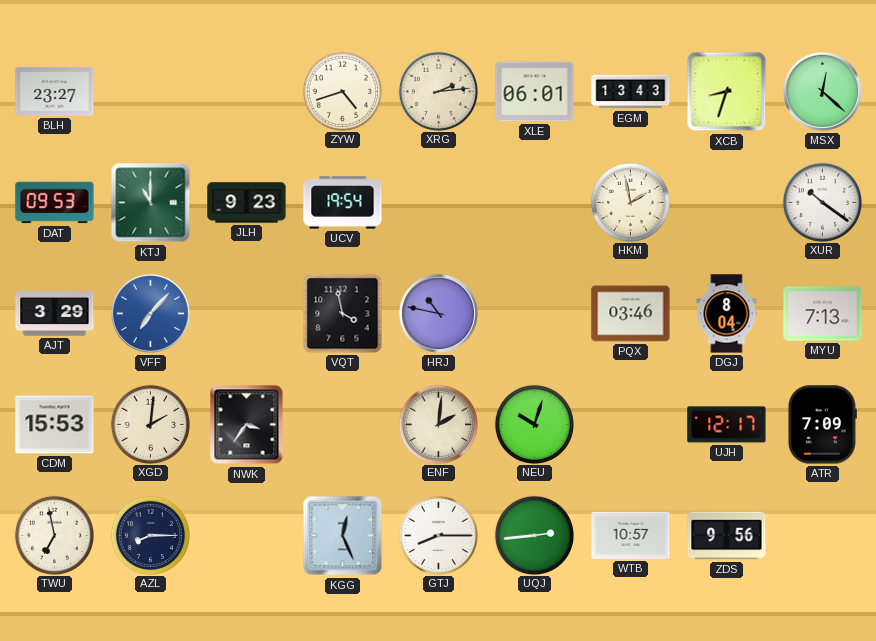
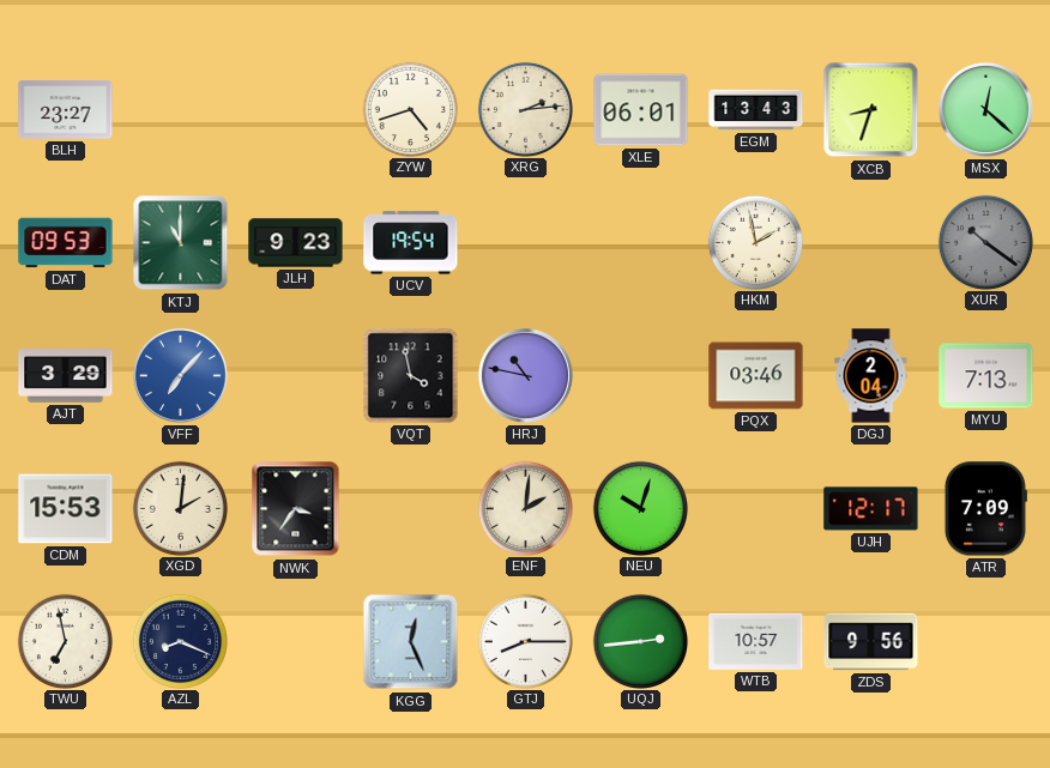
XUR dial: white -> grey
DGJ: 8:04 -> 2:04
AZL: 8:15 -> 8:19
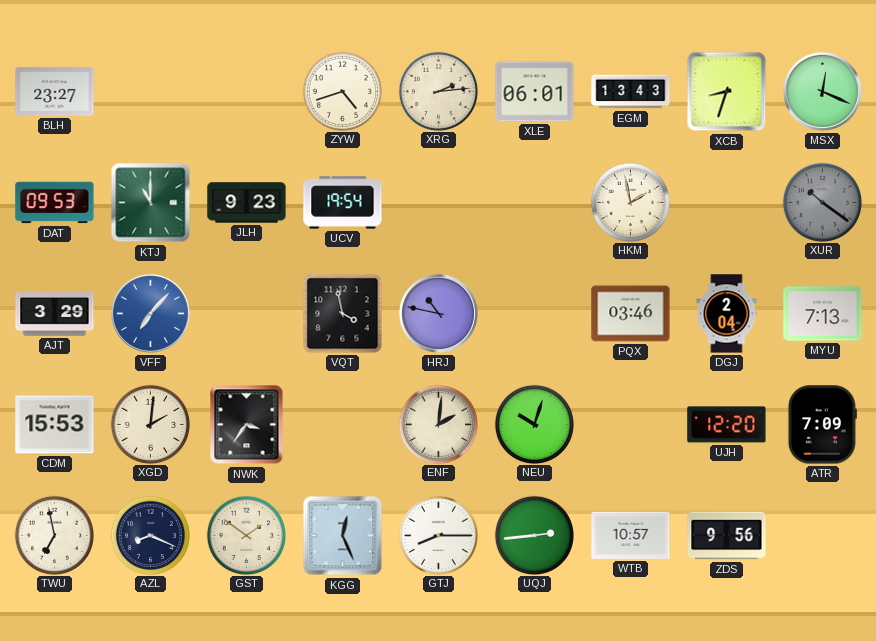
MSX: 12:22 -> 12:19
UJH: 12:17 -> 12:20
GST: none -> 1:51
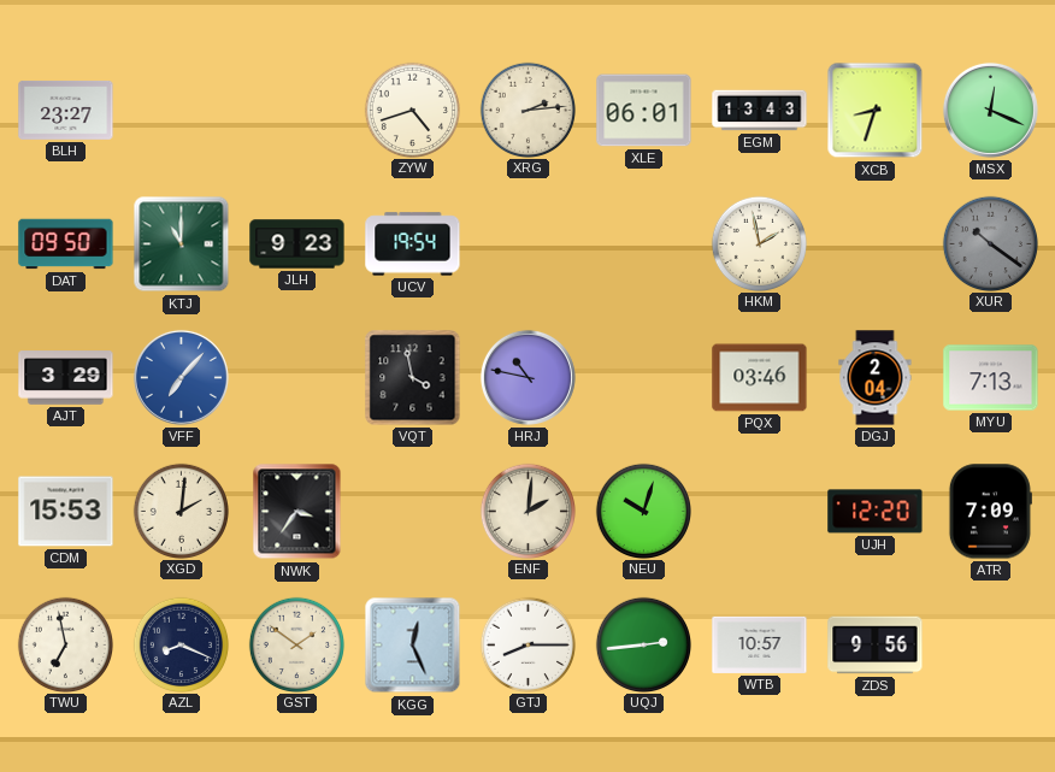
DAT: 09:53 -> 09:50
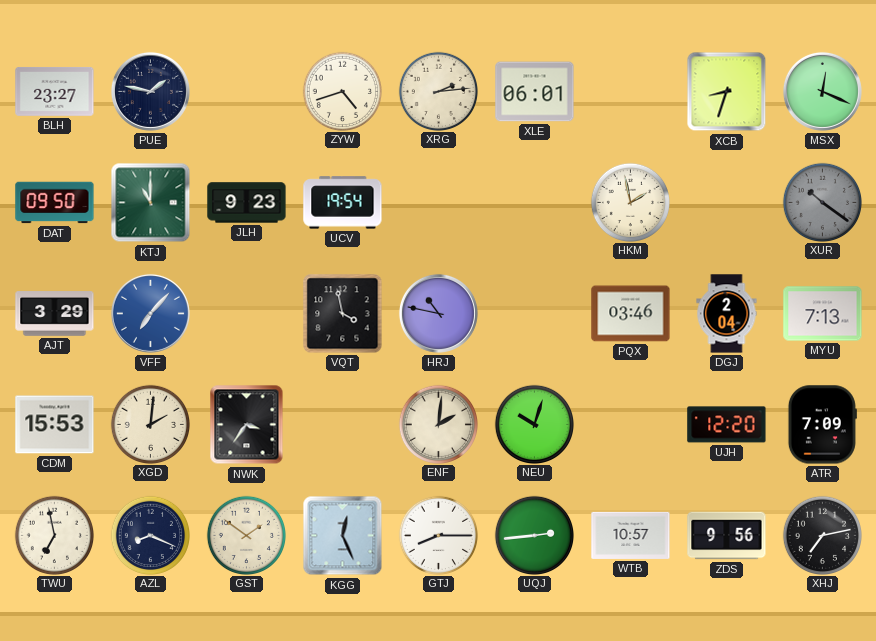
PUE: none -> 1:47
EGM: 13:43 -> none
XHJ: none -> 7:13
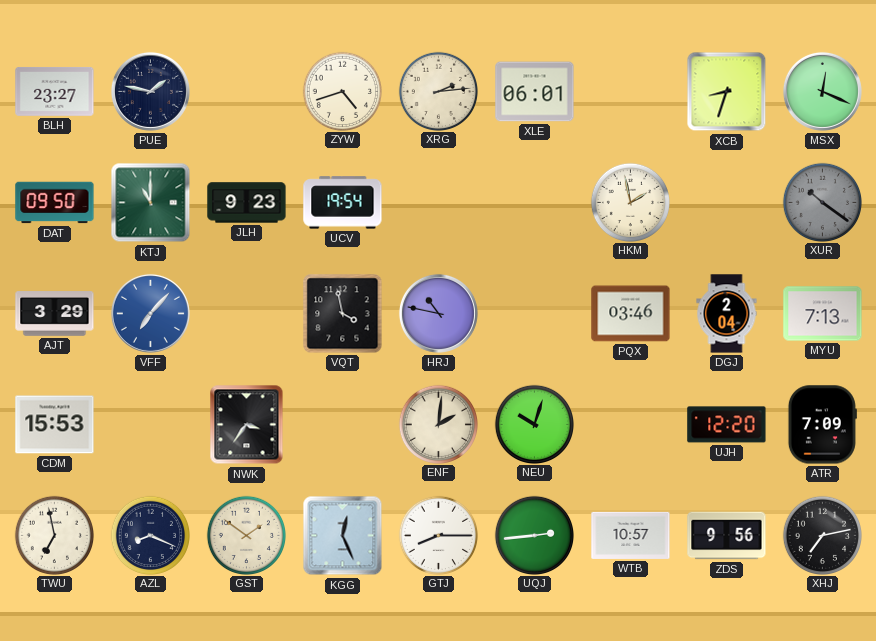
XGD: 2:01 -> none
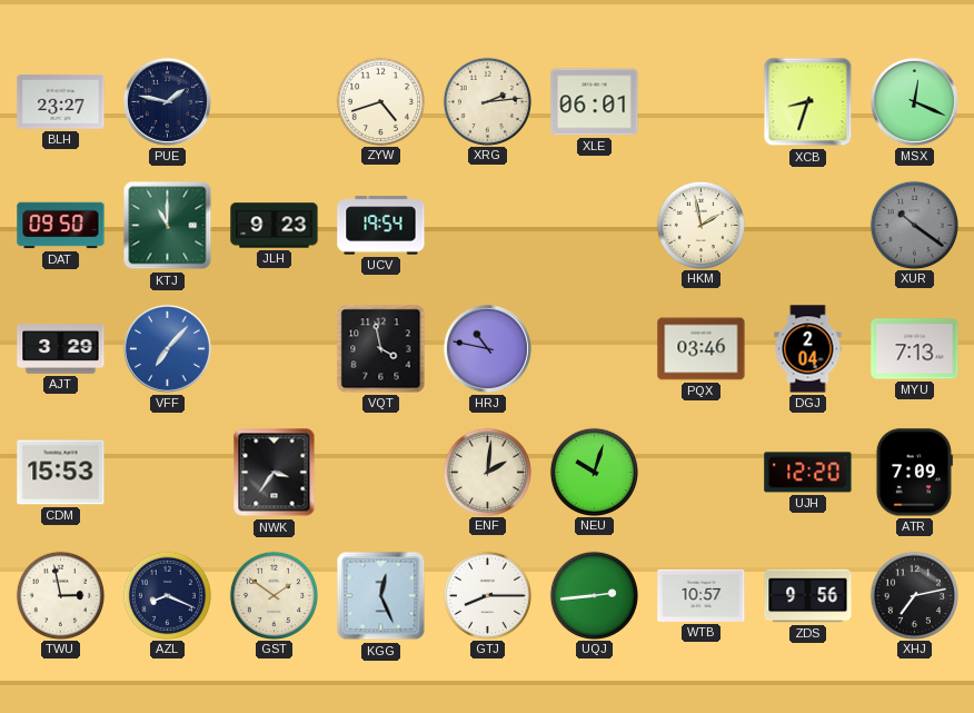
TWU: 6:58 -> 2:58
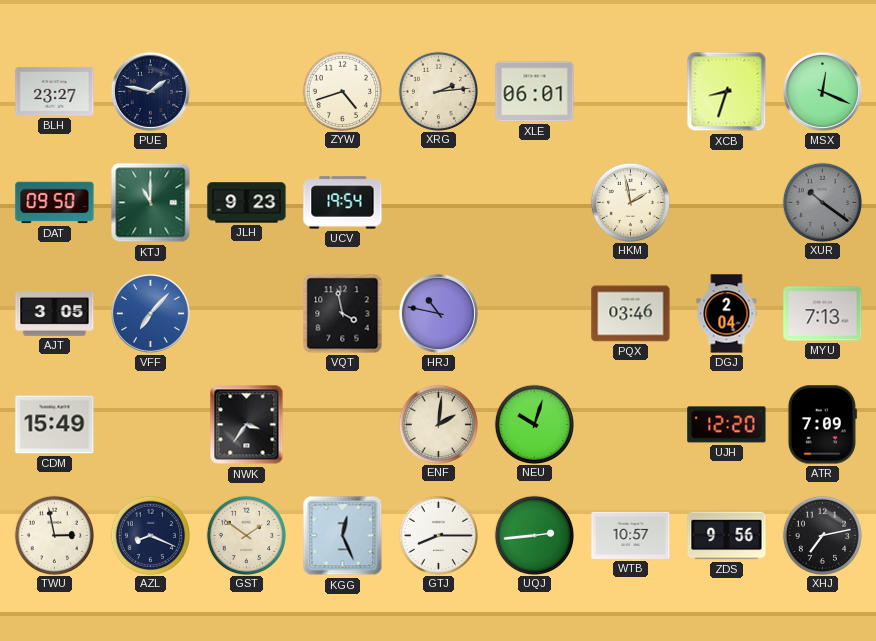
AJT: 3:29 -> 3:05
CDM: 15:53 -> 15:49
